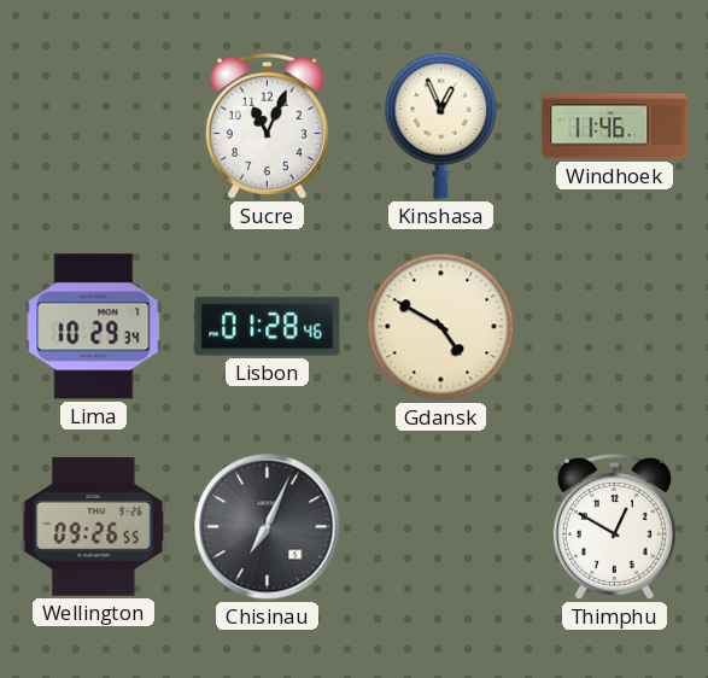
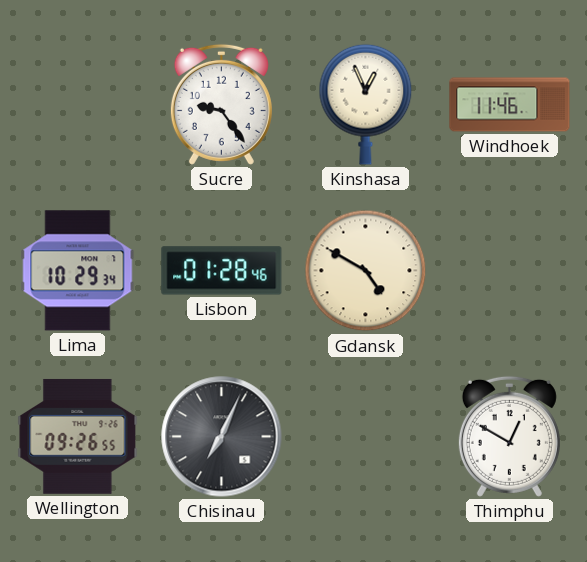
Sucre: 11:04 -> 9:24
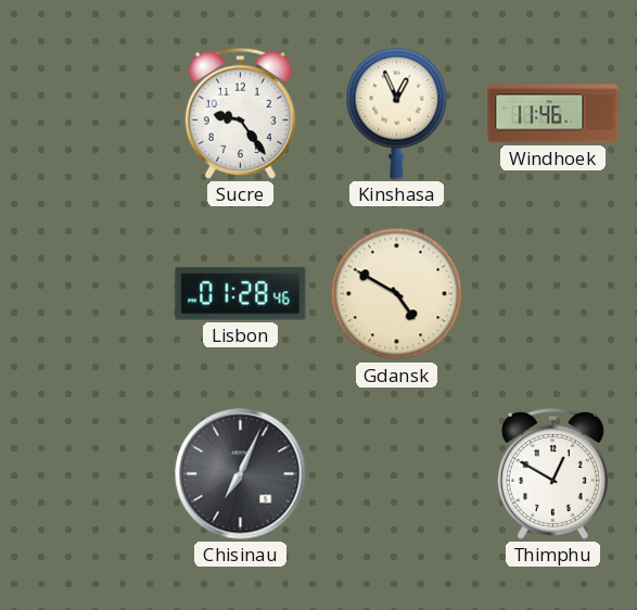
Lima: 10:29 -> none
Wellington: 09:26 -> none
